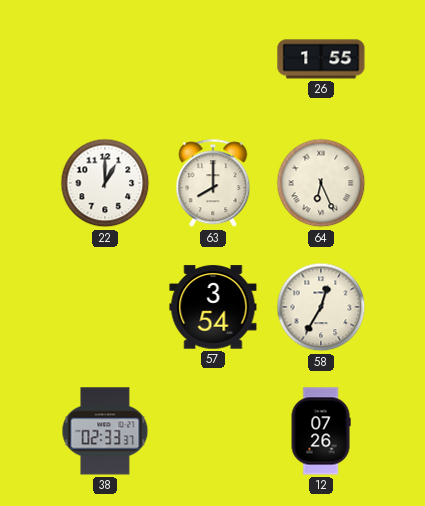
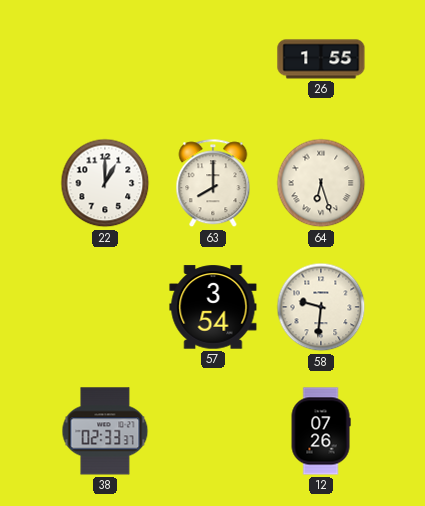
64: 6:26 -> 6:27
58: 12:35 -> 9:31
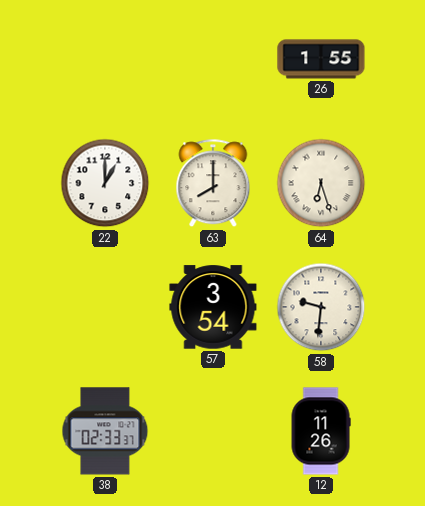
12: 07:26 -> 11:26
